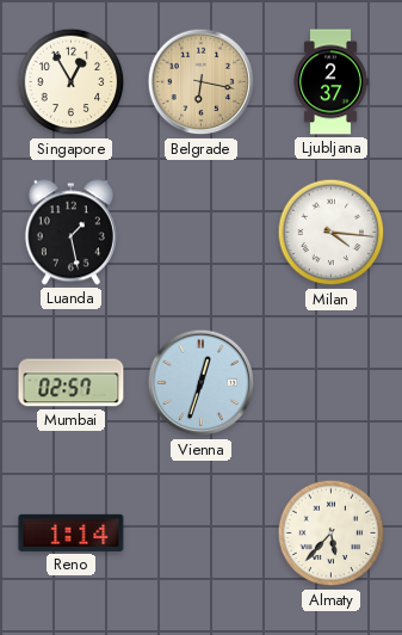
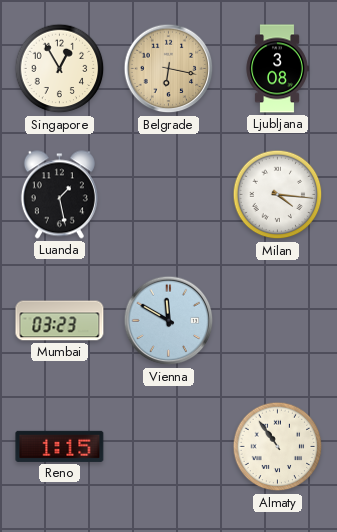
Ljubljana: 2:37 -> 3:08
Mumbai: 02:57 -> 03:23
Vienna: 12:33 -> 11:50
Reno: 1:14 -> 1:15
Almaty: 5:37 -> 10:54
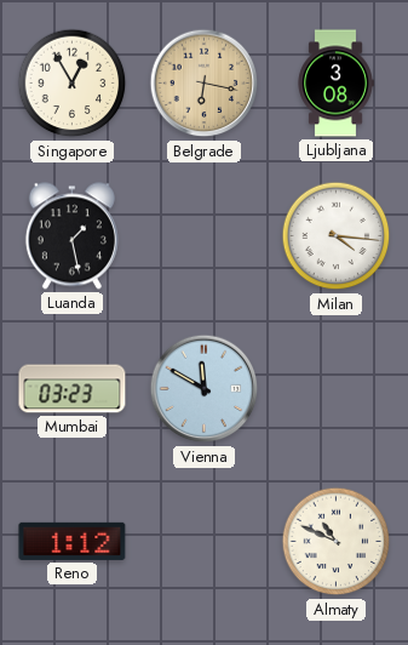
Reno: 1:15 -> 1:12
Almaty: 10:54 -> 10:49
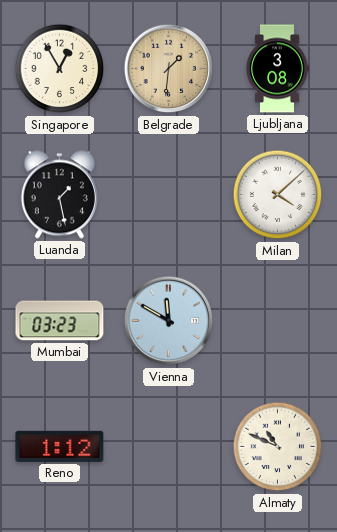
Belgrade: 6:17 -> 1:31
Milan: 4:16 -> 4:08
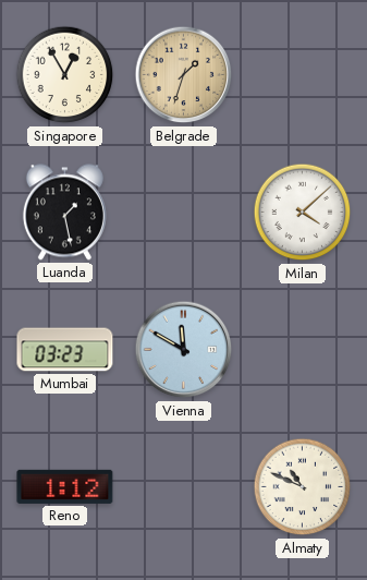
Belgrade: 1:31 -> 1:33
Ljubljana: 3:08 -> none
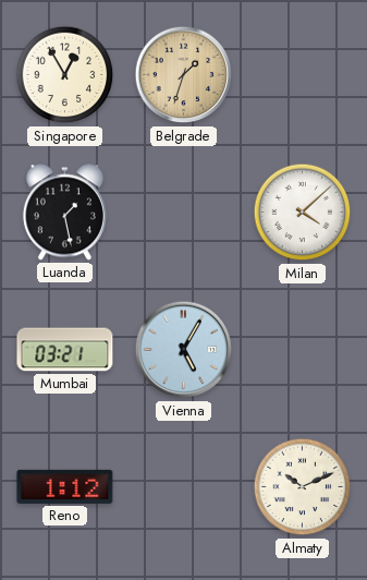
Mumbai: 03:23 -> 03:21
Vienna: 11:50 -> 5:05
Almaty: 10:49 -> 10:11
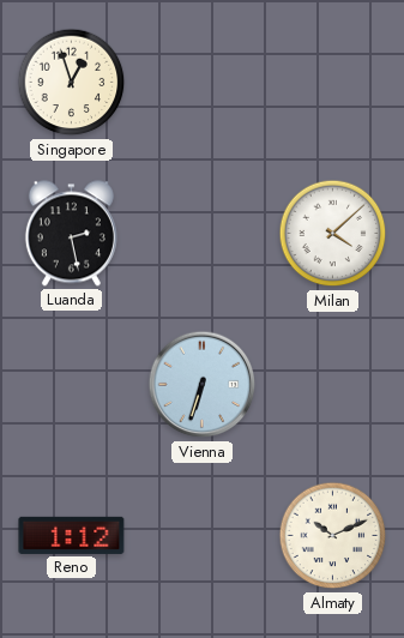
Singapore: 12:55 -> 12:57
Belgrade: 1:33 -> none
Luanda: 1:28 -> 2:28
Mumbai: 03:21 -> none
Vienna: 5:05 -> 6:33
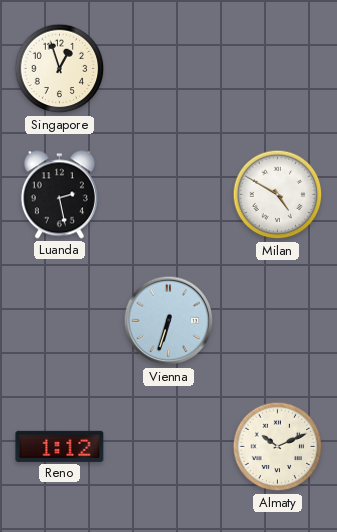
Milan: 4:08 -> 4:50
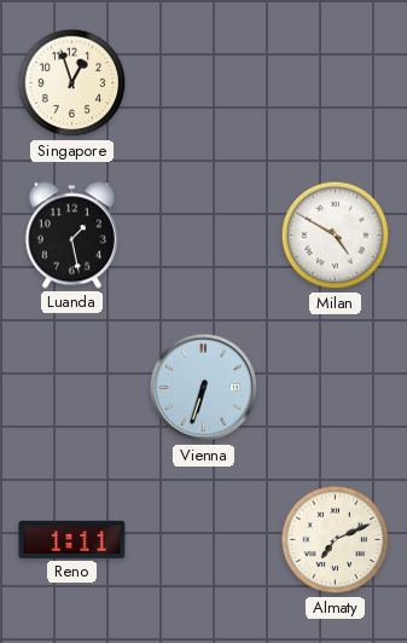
Luanda: 2:28 -> 1:28
Reno: 1:12 -> 1:11
Almaty: 10:11 -> 7:11
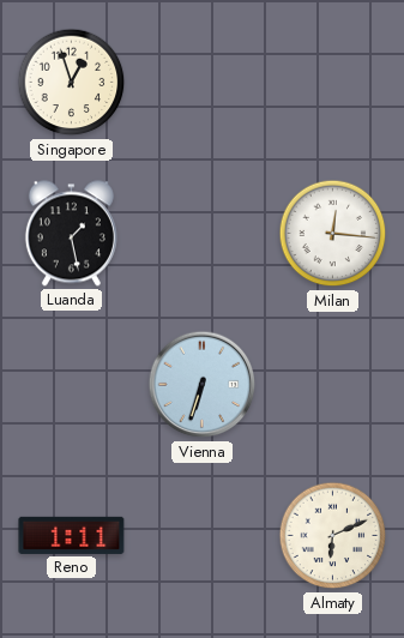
Milan: 4:50 -> 12:16
Almaty: 7:11 -> 6:11
